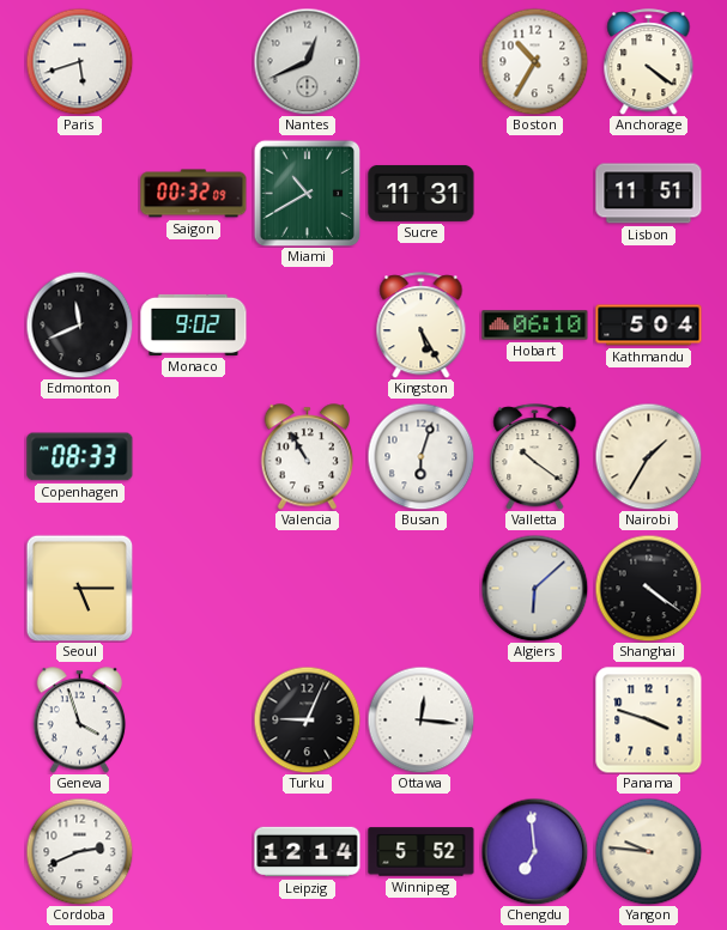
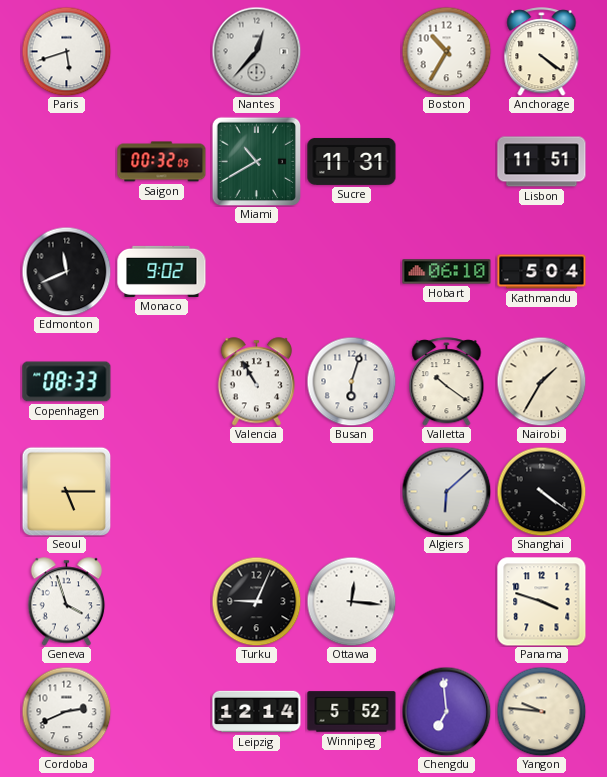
Nantes: 12:41 -> 12:37
Kingston: 5:25 -> none
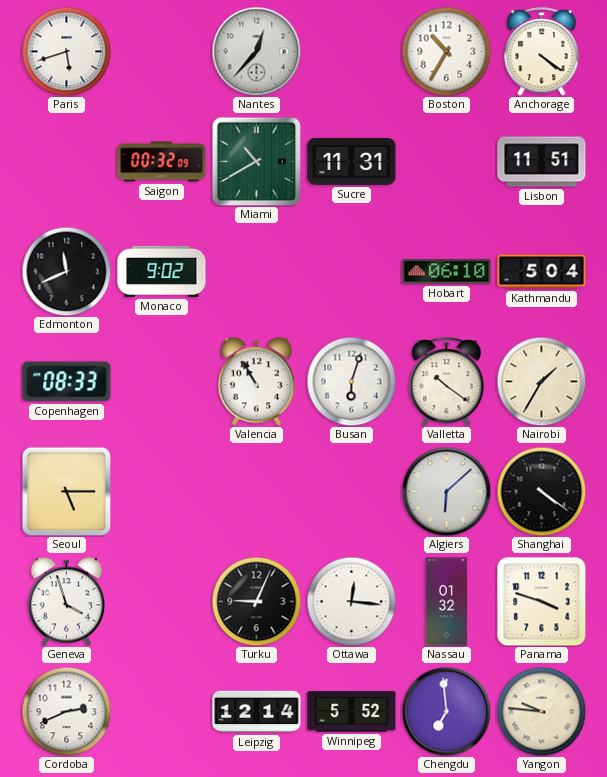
Nassau: none -> 01:32
